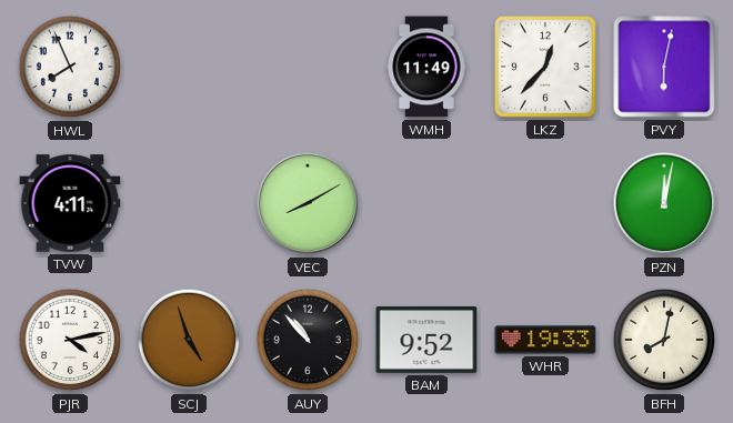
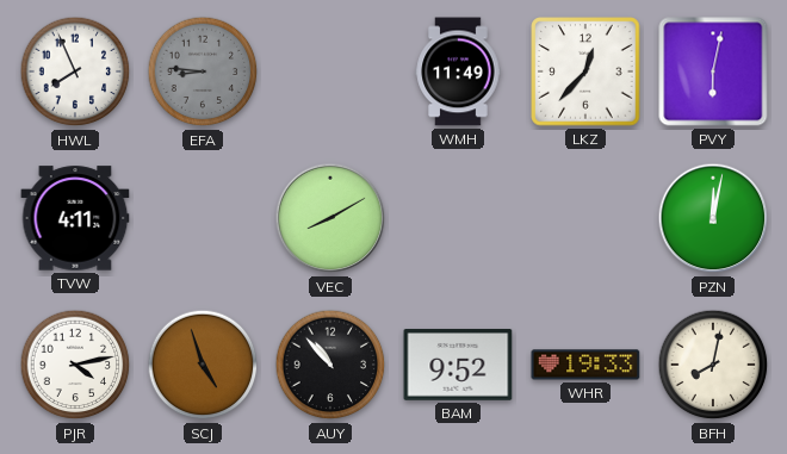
EFA: none -> 8:46
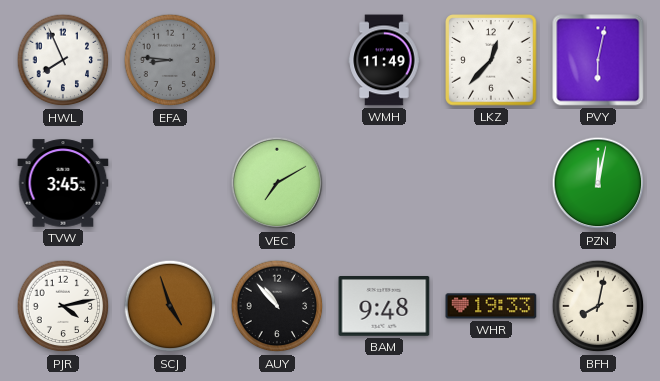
TVW: 4:11 -> 3:45
VEC: 8:10 -> 7:10
BAM: 9:52 -> 9:48
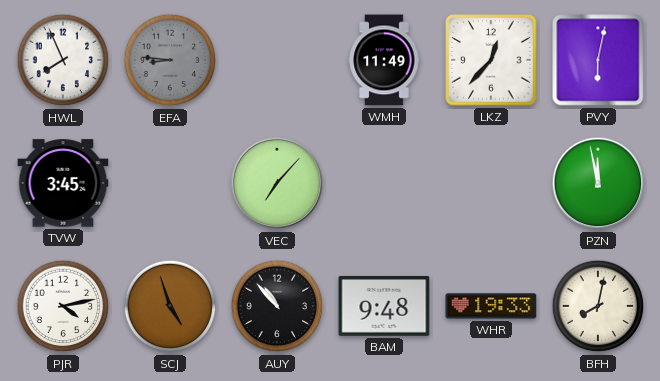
VEC: 7:10 -> 7:07
PZN: 12:02 -> 11:58
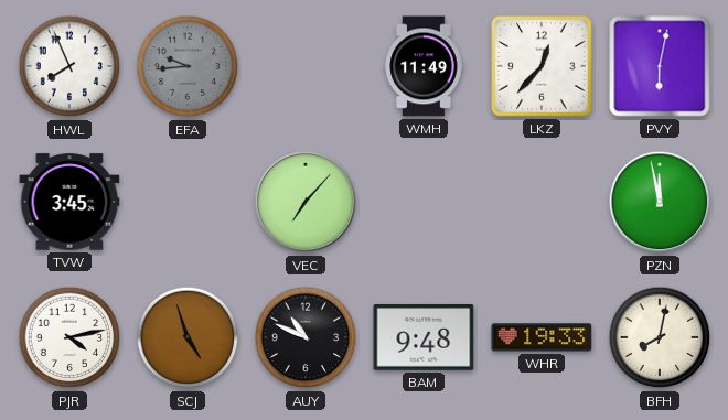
EFA: 8:46 -> 9:44
AUY: 10:53 -> 10:49
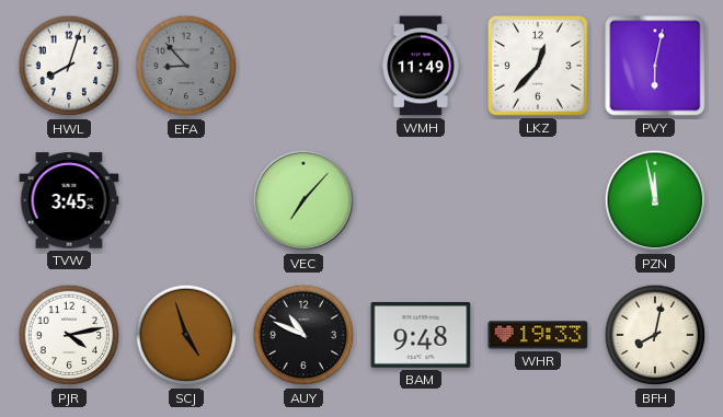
HWL: 7:56 -> 8:03
EFA: 9:44 -> 8:53
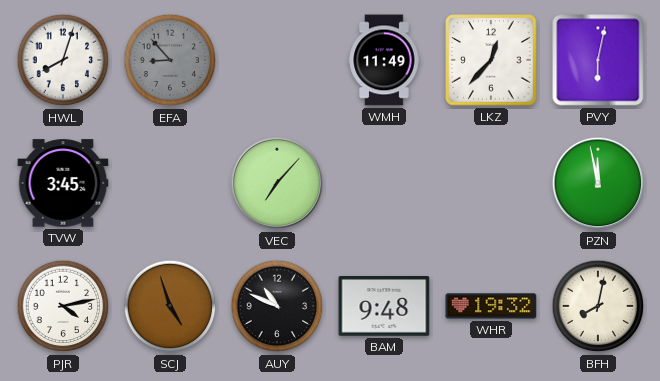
WHR: 19:33 -> 19:32
